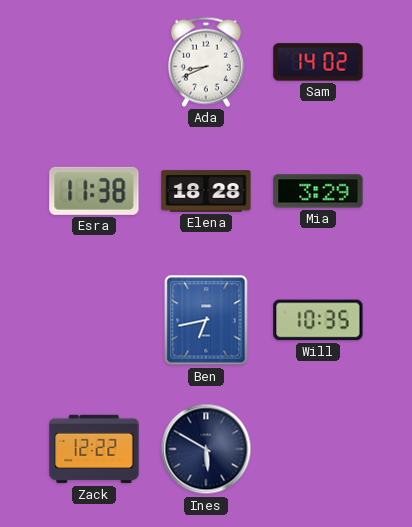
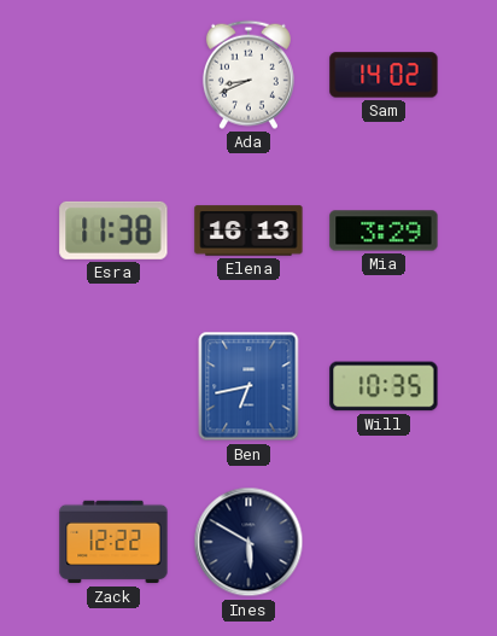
Elena: 18:28 -> 16:13
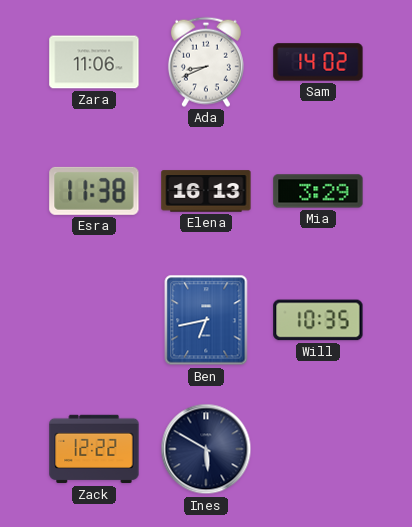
Zara: none -> 11:06
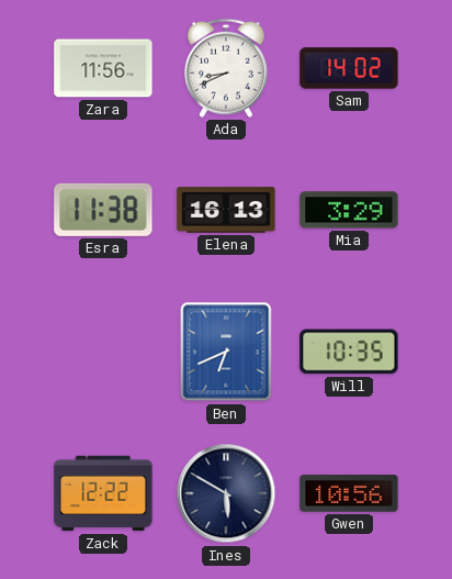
Zara: 11:06 -> 11:56
Ben: 6:43 -> 6:41
Gwen: none -> 10:56
